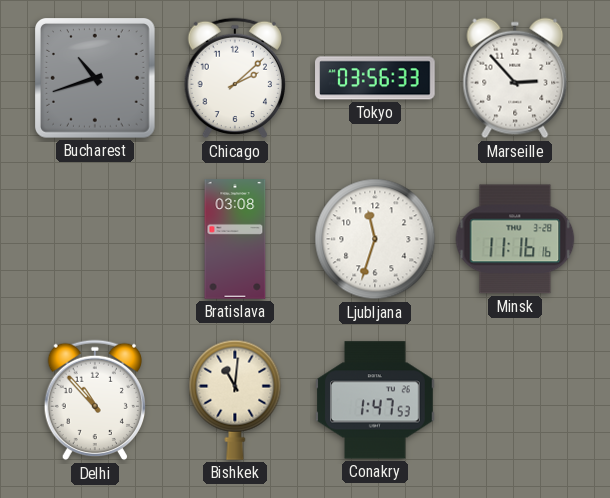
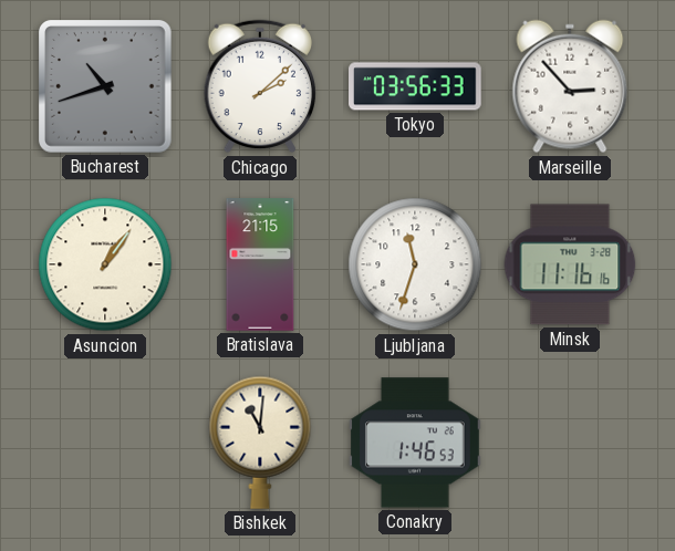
Asuncion: none -> 1:06
Bratislava: 03:08 -> 21:15
Delhi: 10:53 -> none
Conakry: 1:47 -> 1:46
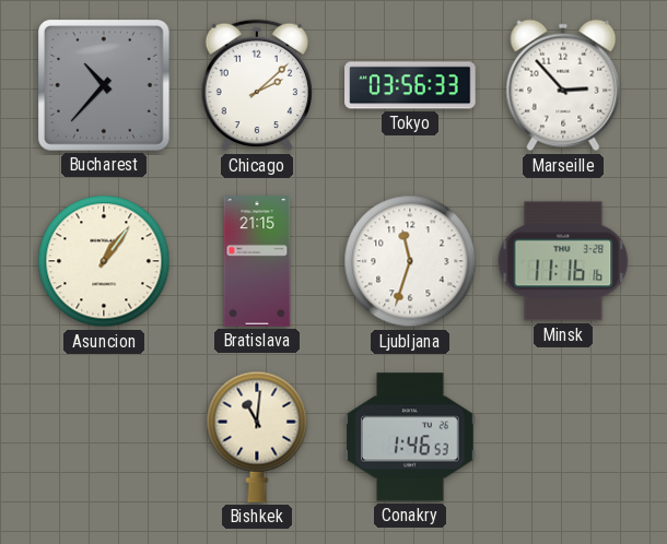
Bucharest: 10:42 -> 10:37
